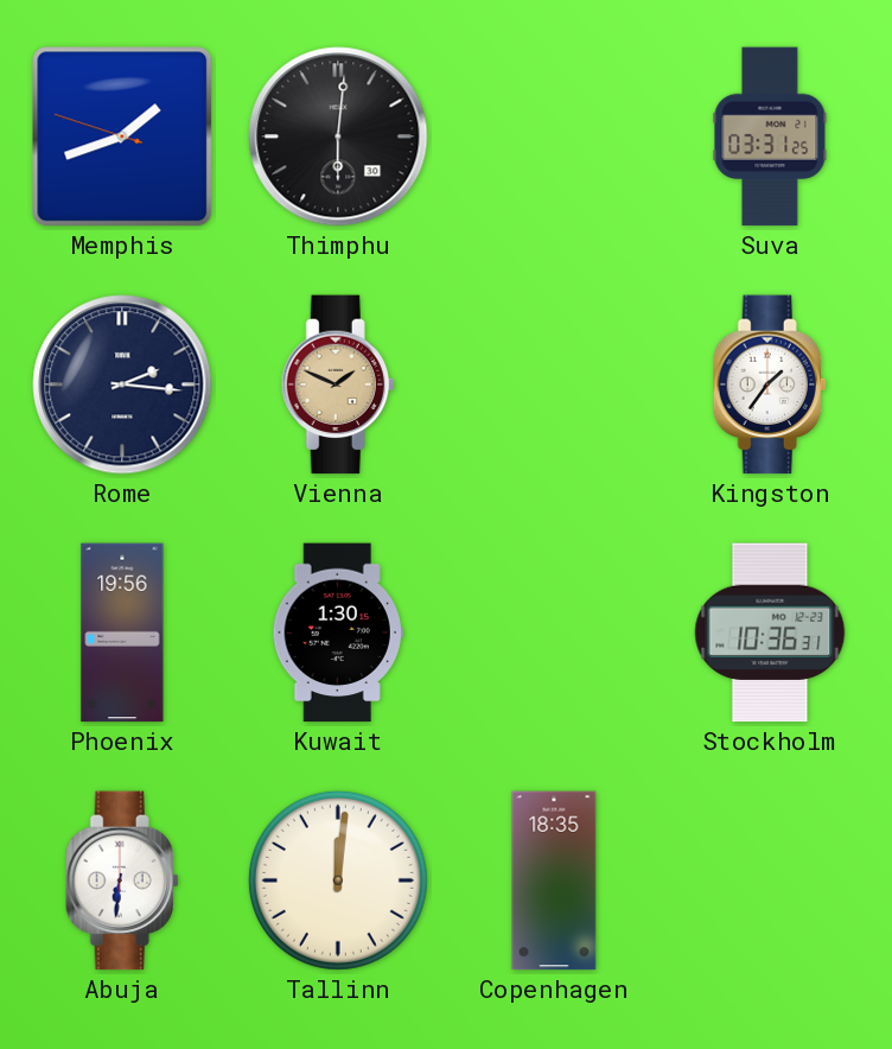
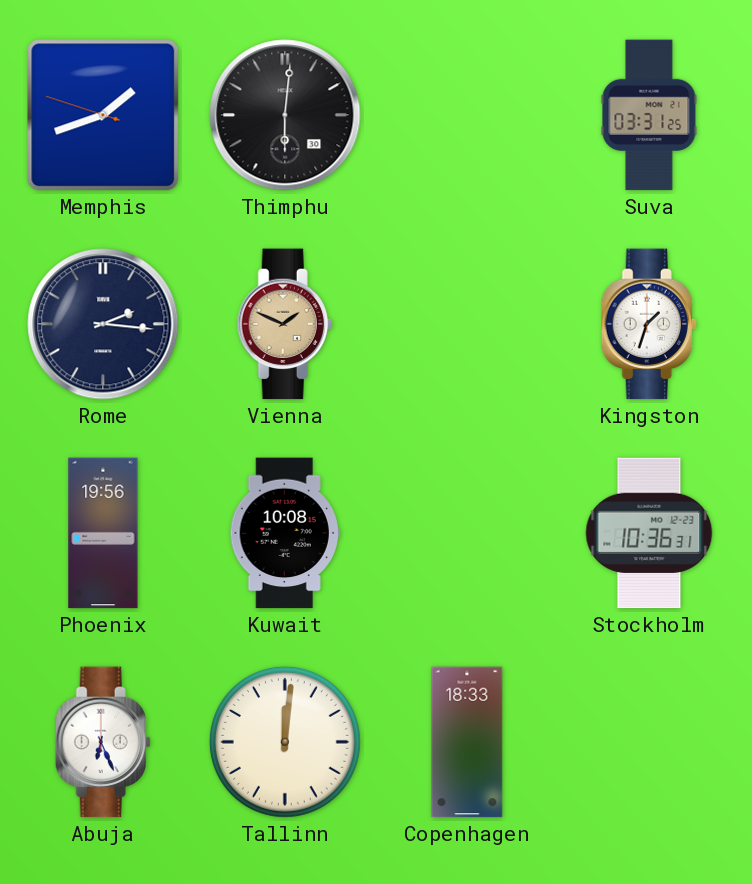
Kingston: 1:36 -> 1:33
Kuwait: 1:30 -> 10:08
Abuja: 6:31 -> 6:26
Copenhagen: 18:35 -> 18:33
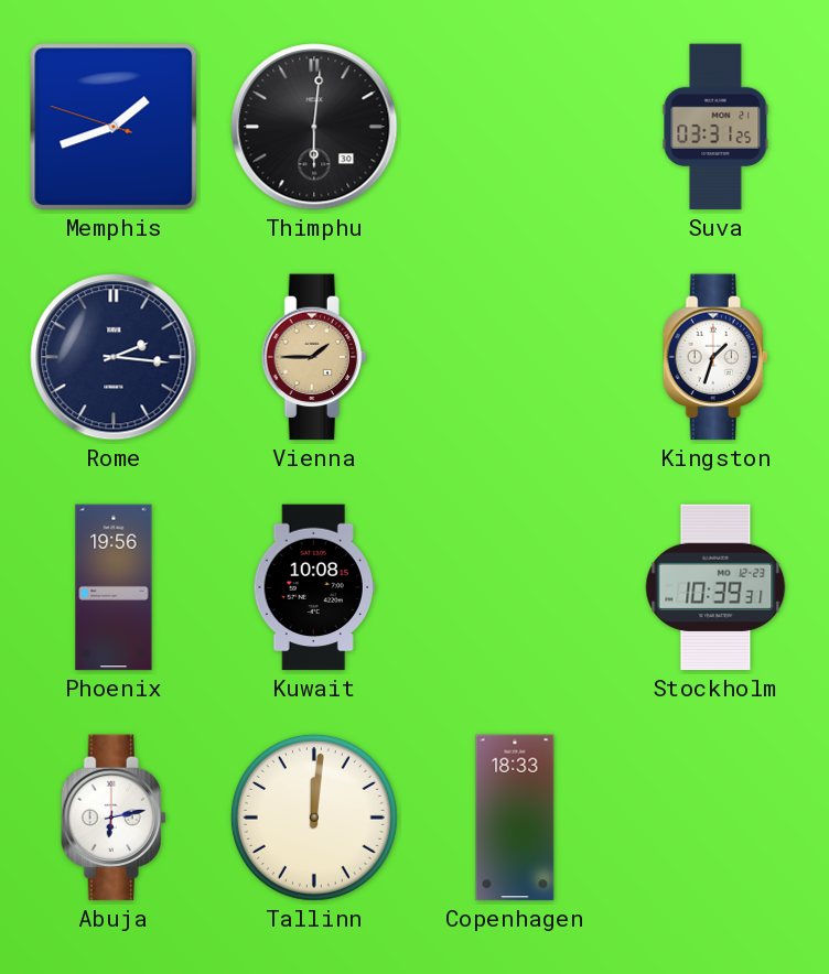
Vienna: 1:49 -> 1:45
Stockholm: 10:36 -> 10:39
Abuja: 6:26 -> 6:13
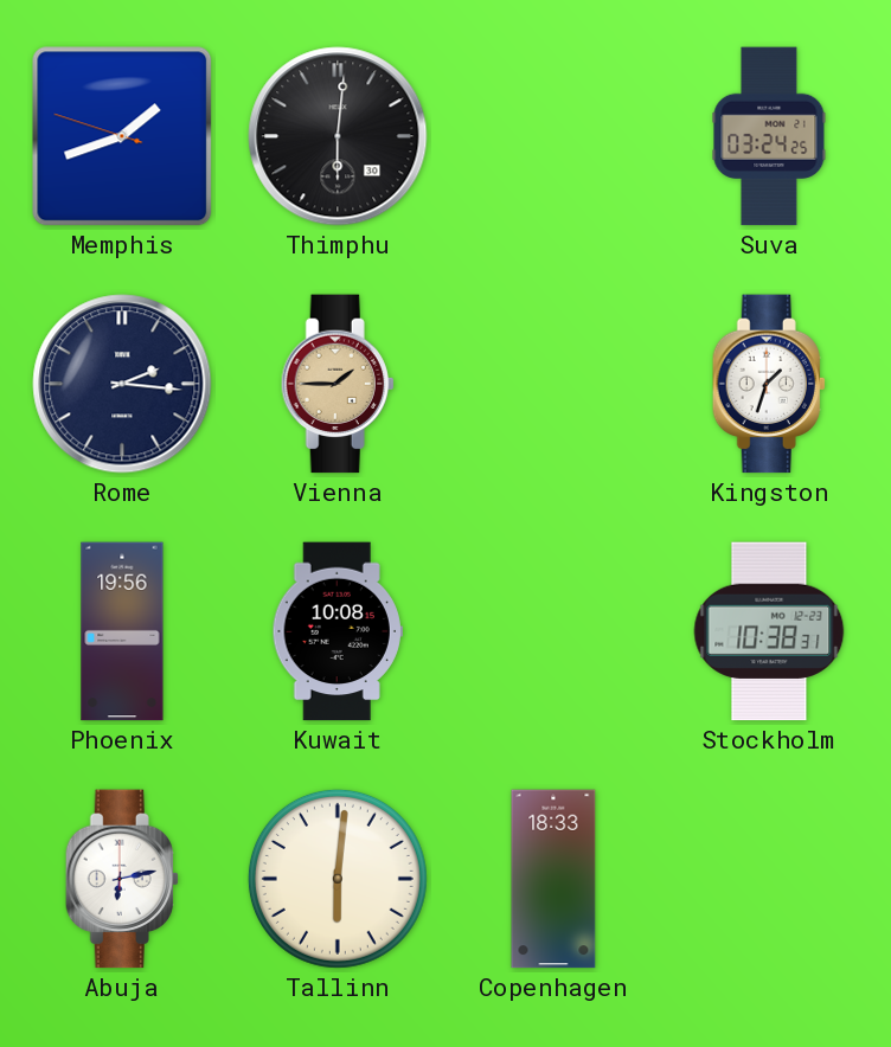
Suva: 03:31 -> 03:24
Stockholm: 10:39 -> 10:38
Tallinn: 12:01 -> 6:01
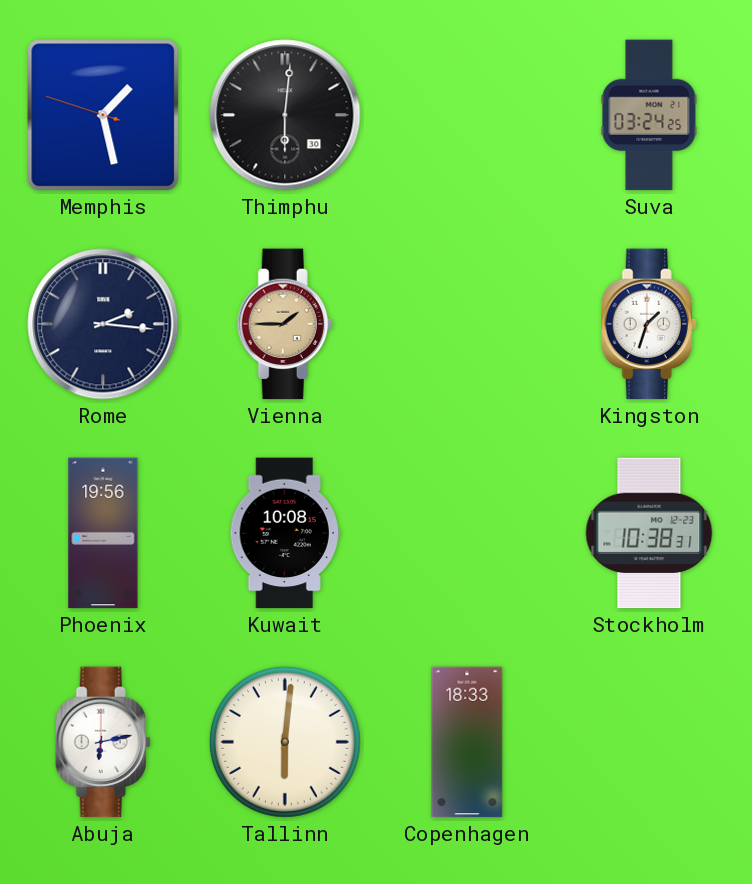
Memphis: 1:41 -> 1:27
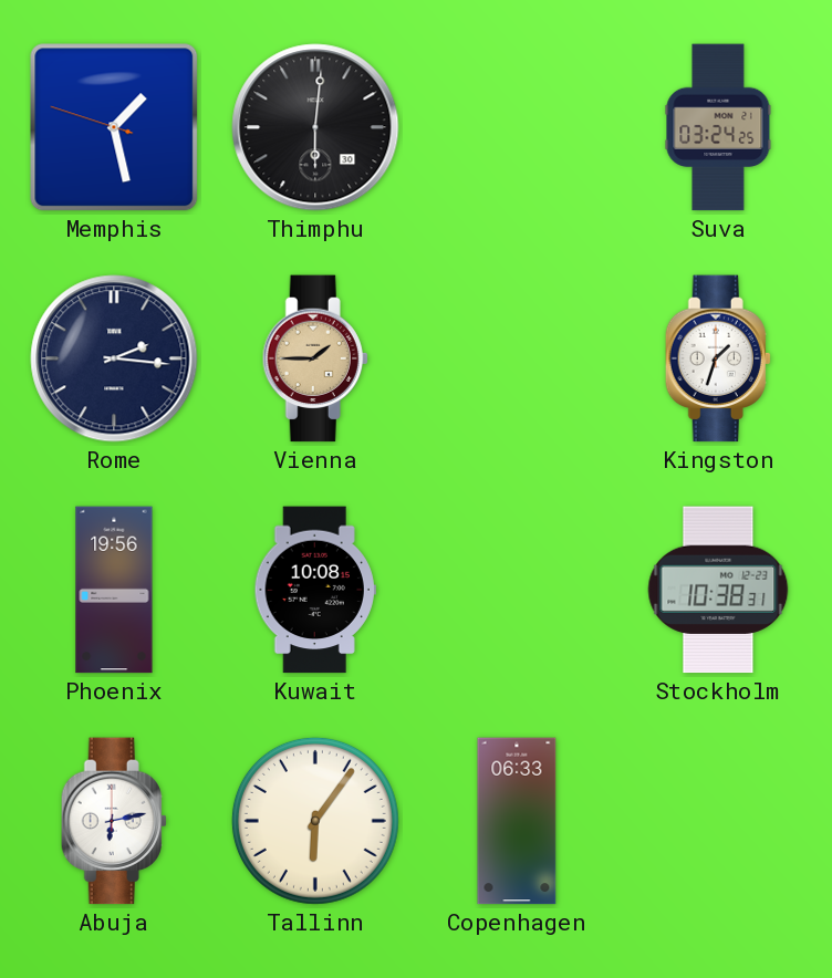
Tallinn: 6:01 -> 6:06
Copenhagen: 18:33 -> 06:33
